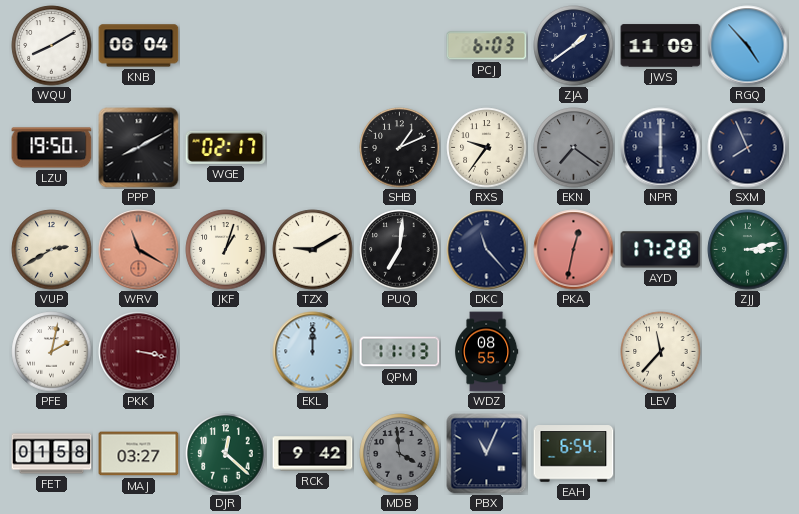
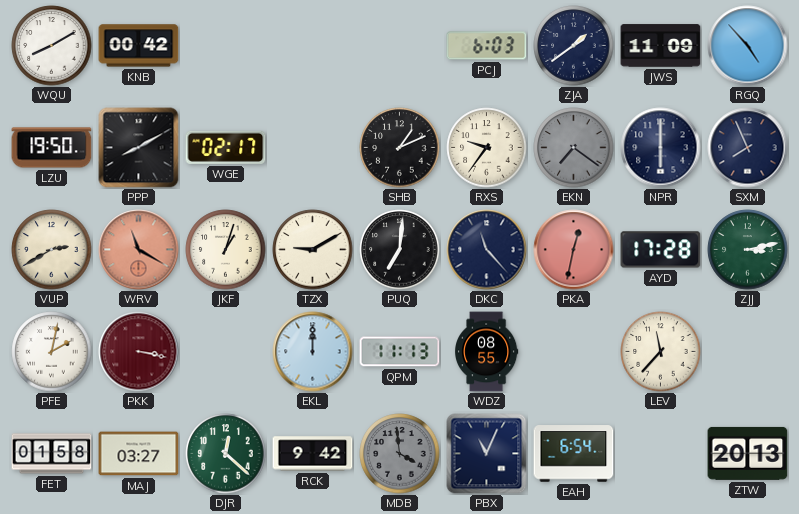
KNB: 06:04 -> 00:42
ZTW: none -> 20:13
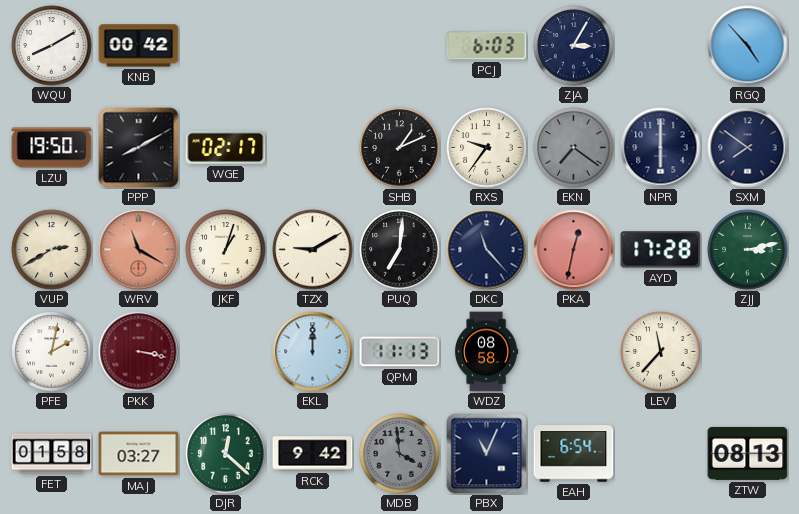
ZJA: 1:39 -> 3:05
JWS: 11:09 -> none
SXM: 7:56 -> 7:51
WDZ: 08:55 -> 08:58
ZTW: 20:13 -> 08:13
